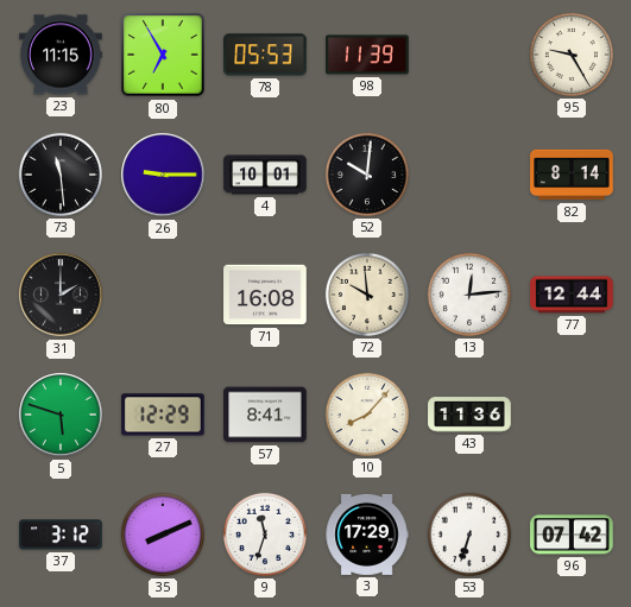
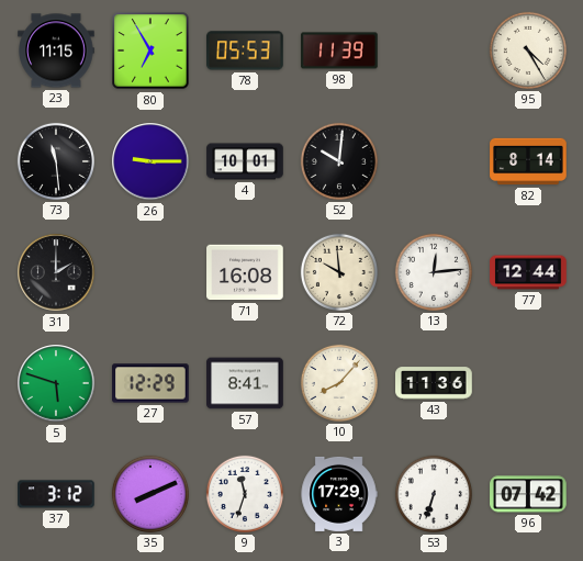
95: 9:25 -> 4:25
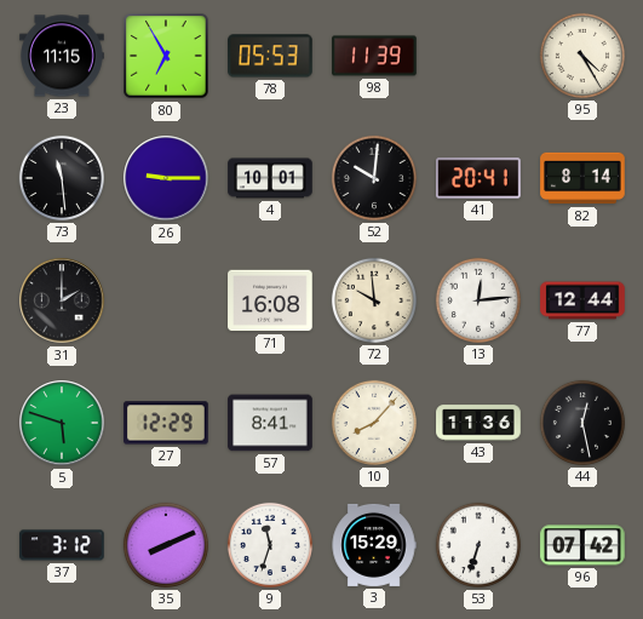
41: none -> 20:41
44: none -> 12:28
3: 17:29 -> 15:29
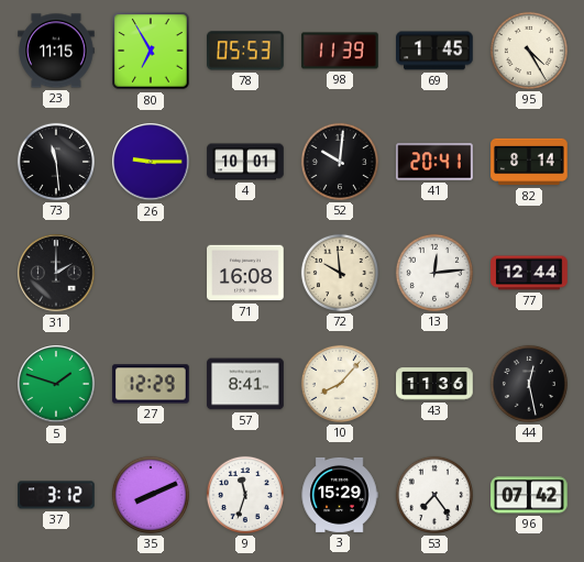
69: none -> 1:45
5: 5:48 -> 1:48
53: 6:33 -> 7:24
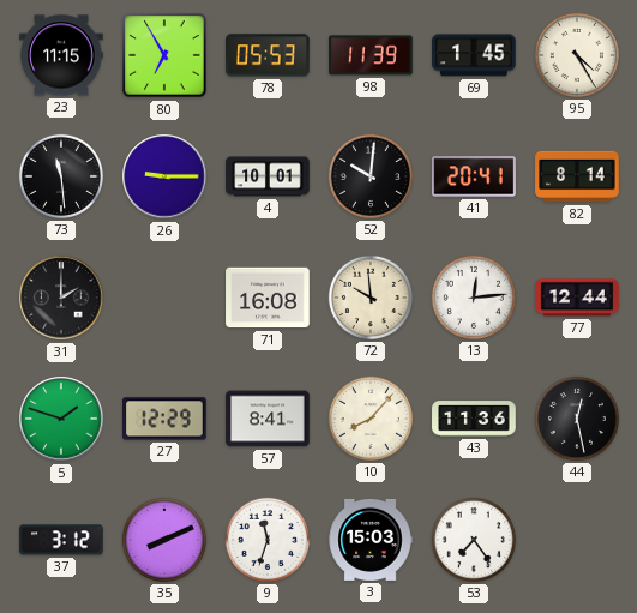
3: 15:29 -> 15:03
96: 07:42 -> none
